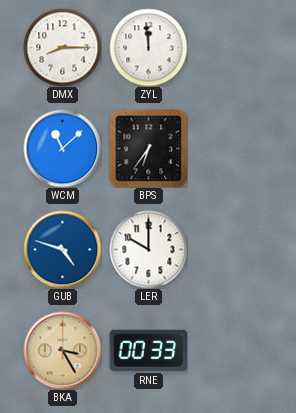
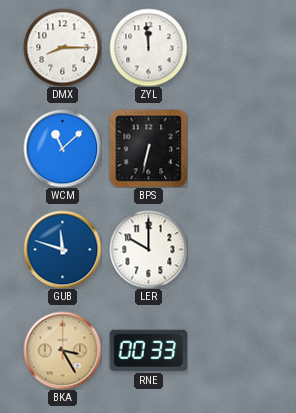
BPS: 6:36 -> 6:32
GUB: 4:48 -> 11:48
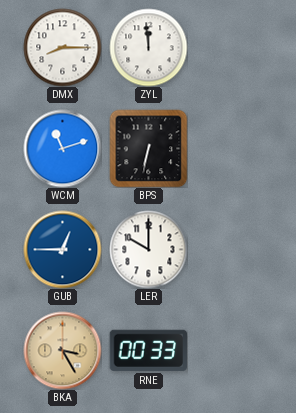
WCM: 11:08 -> 11:12
GUB: 11:48 -> 12:45
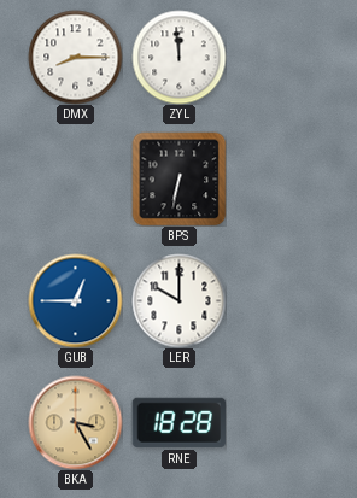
WCM: 11:12 -> none
RNE: 00:33 -> 18:28
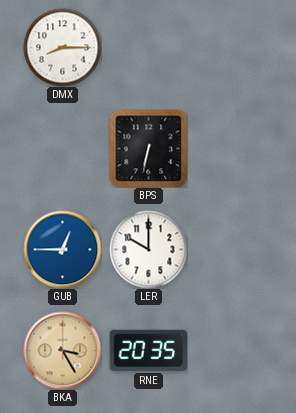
ZYL: 11:59 -> none
RNE: 18:28 -> 20:35
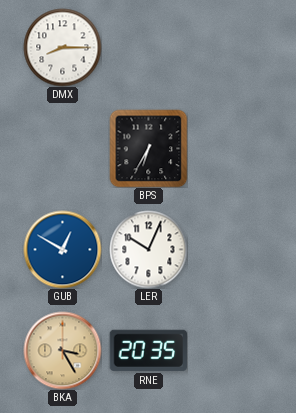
BPS: 6:32 -> 6:35
GUB: 12:45 -> 12:50
LER: 10:00 -> 10:04
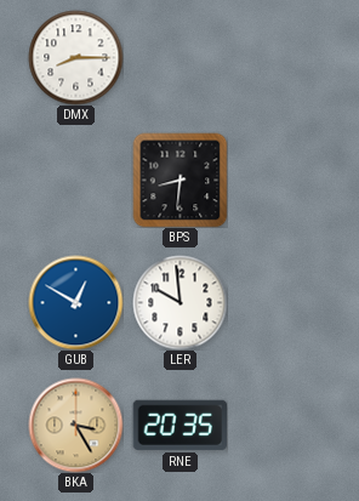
BPS: 6:35 -> 8:31
LER: 10:04 -> 9:59
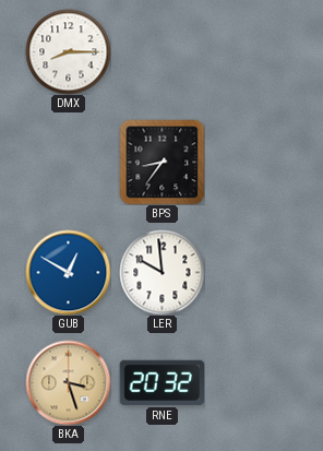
BPS: 8:31 -> 8:36
BKA: 3:25 -> 3:27
RNE: 20:35 -> 20:32
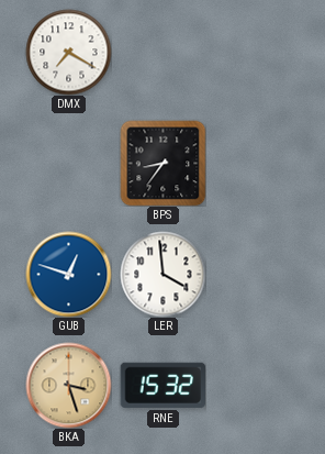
DMX: 8:15 -> 7:20
GUB: 12:50 -> 12:48
LER: 9:59 -> 3:59
RNE: 20:32 -> 15:32
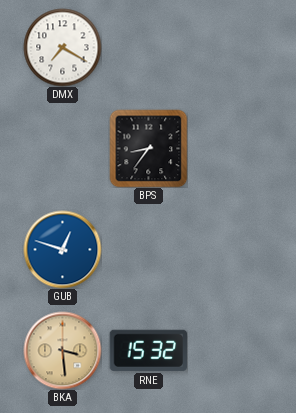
LER: 3:59 -> none
BKA: 3:27 -> 3:29
